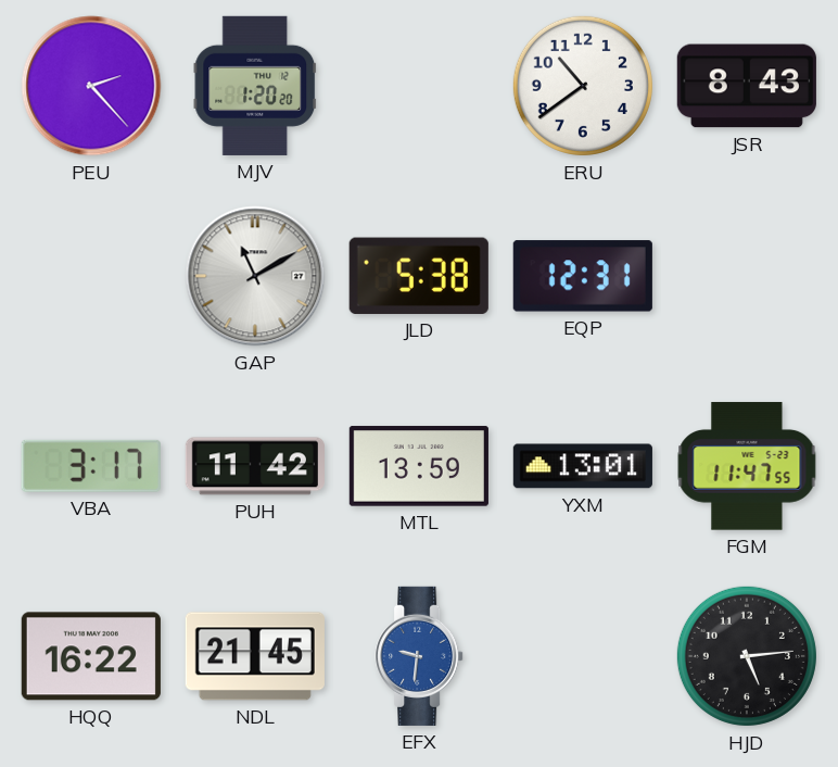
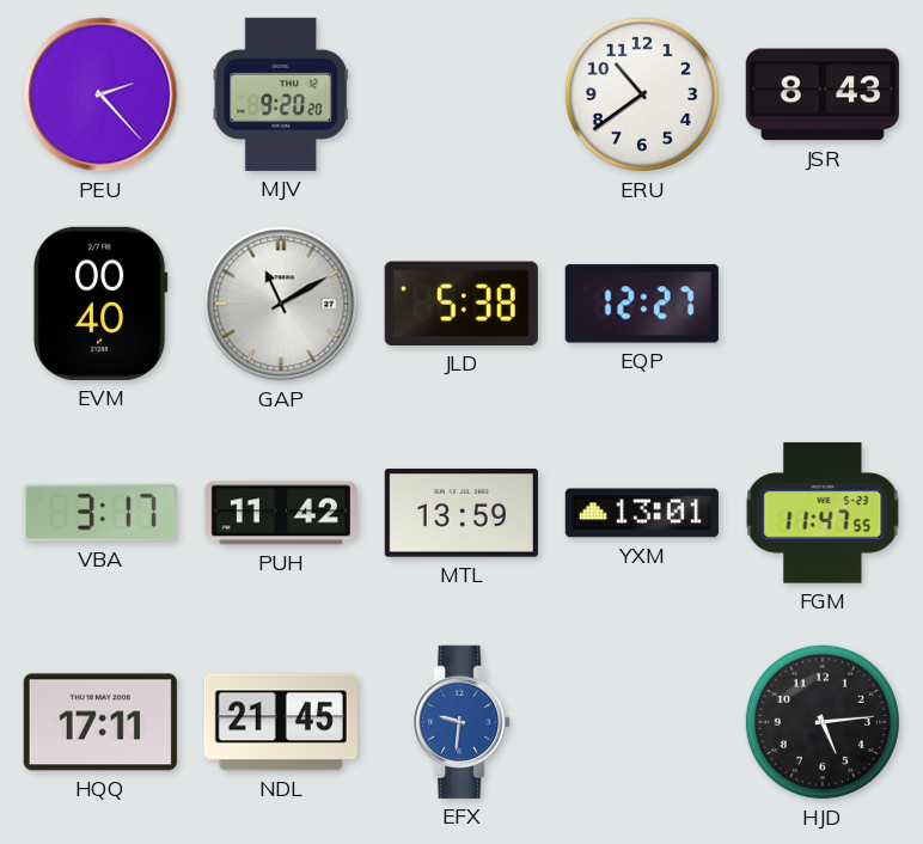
MJV: 1:20 -> 9:20
EVM: none -> 00:40
EQP: 12:31 -> 12:27
HQQ: 16:22 -> 17:11
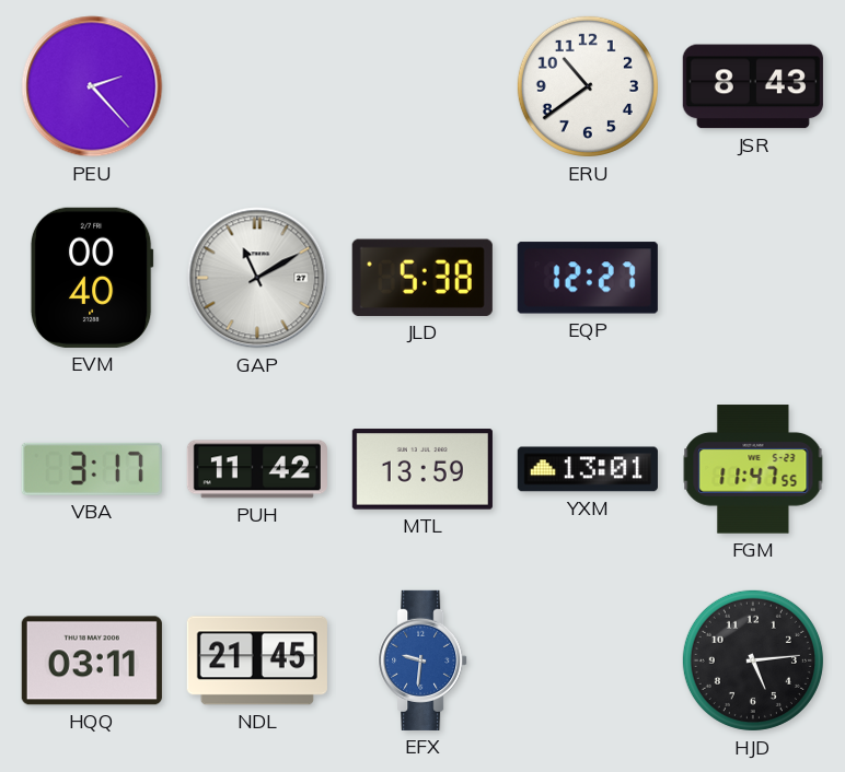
MJV: 9:20 -> none
HQQ: 17:11 -> 03:11
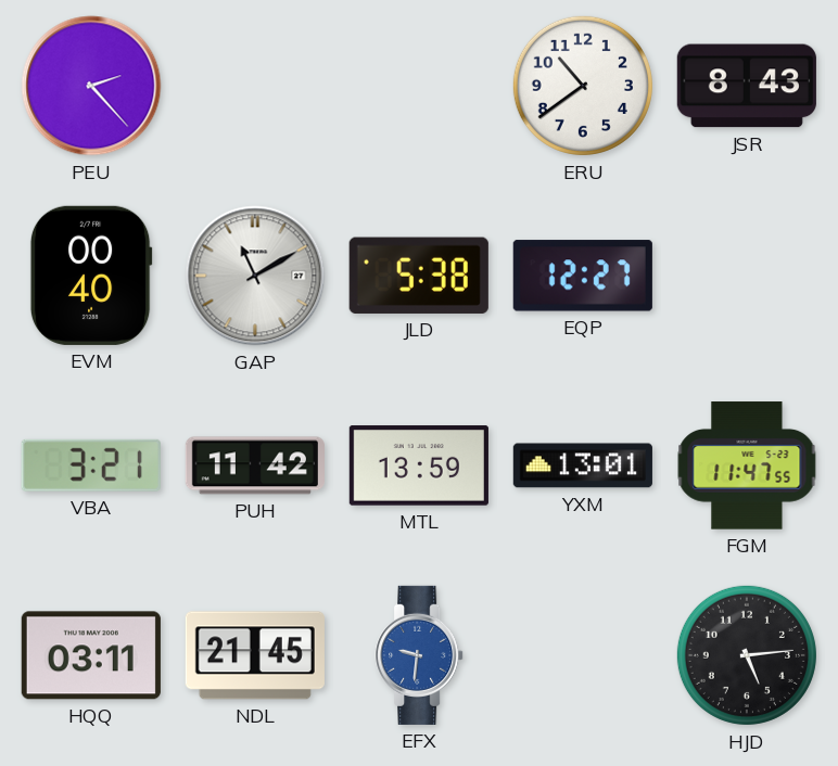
VBA: 3:17 -> 3:21
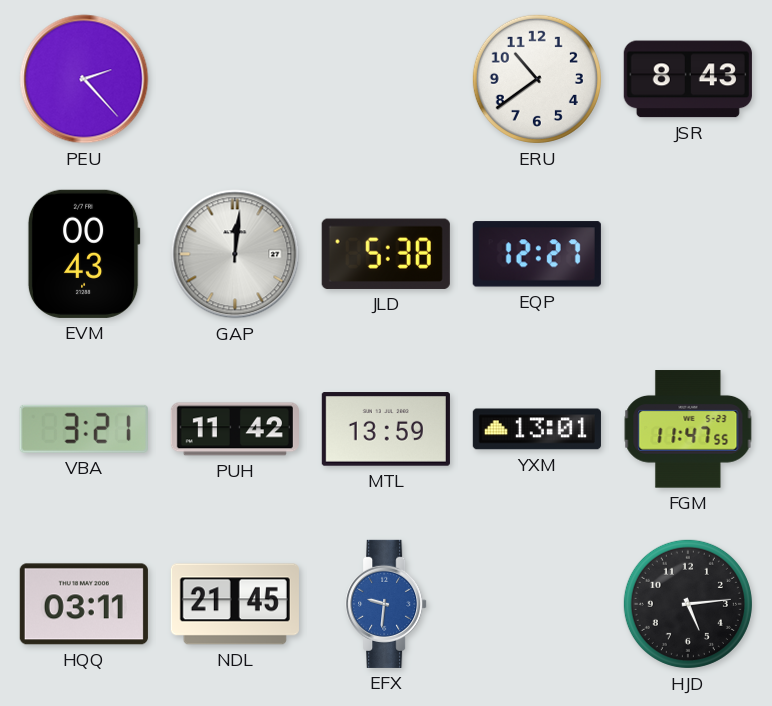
EVM: 00:40 -> 00:43
GAP: 11:10 -> 12:01
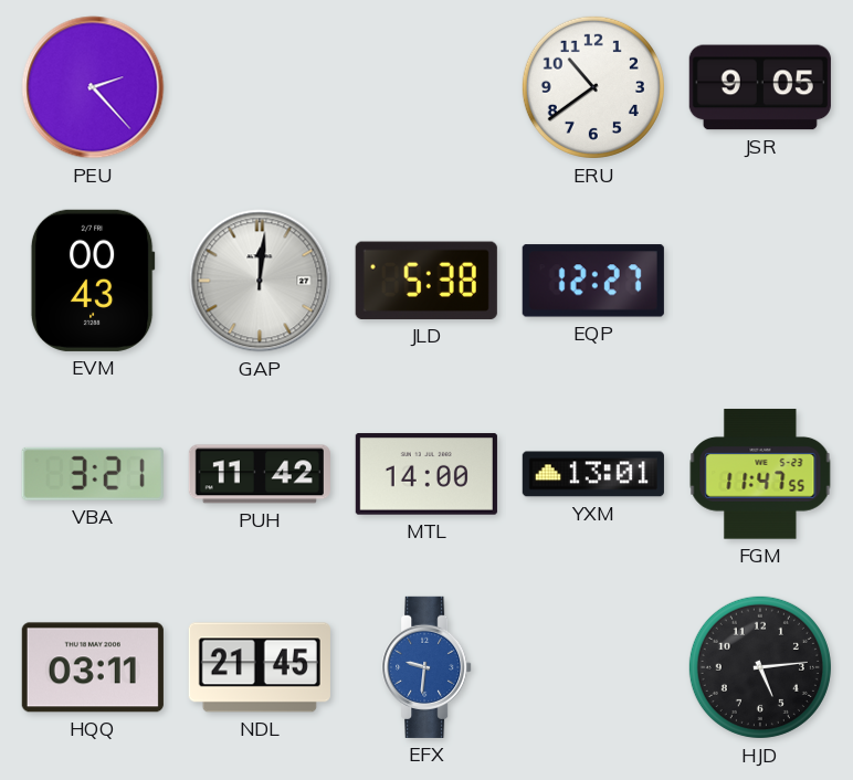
JSR: 8:43 -> 9:05
MTL: 13:59 -> 14:00
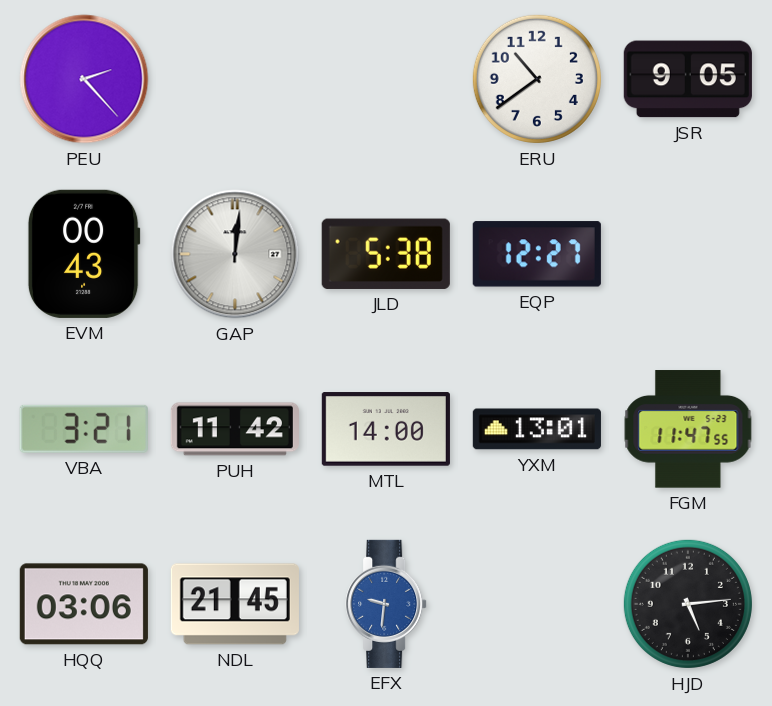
HQQ: 03:11 -> 03:06
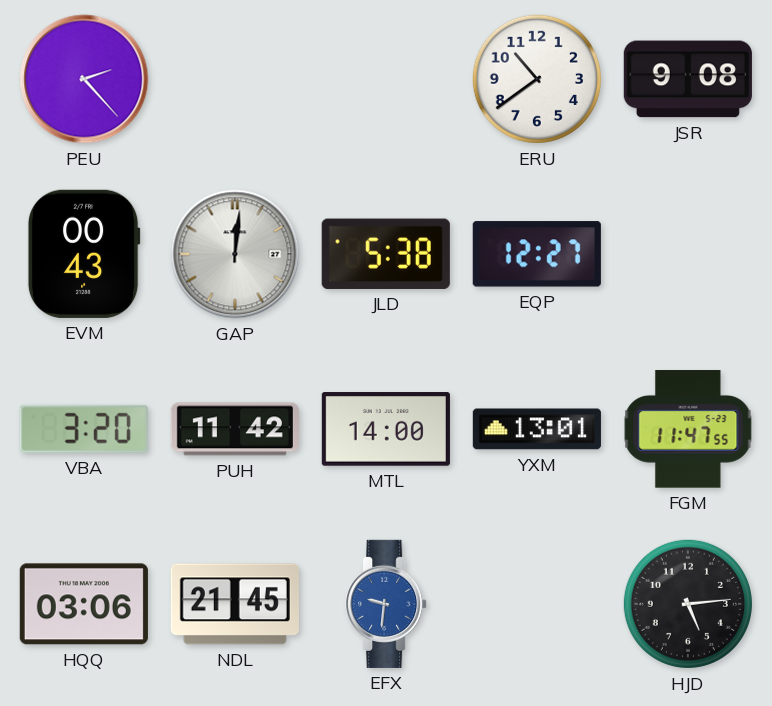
JSR: 9:05 -> 9:08
VBA: 3:21 -> 3:20
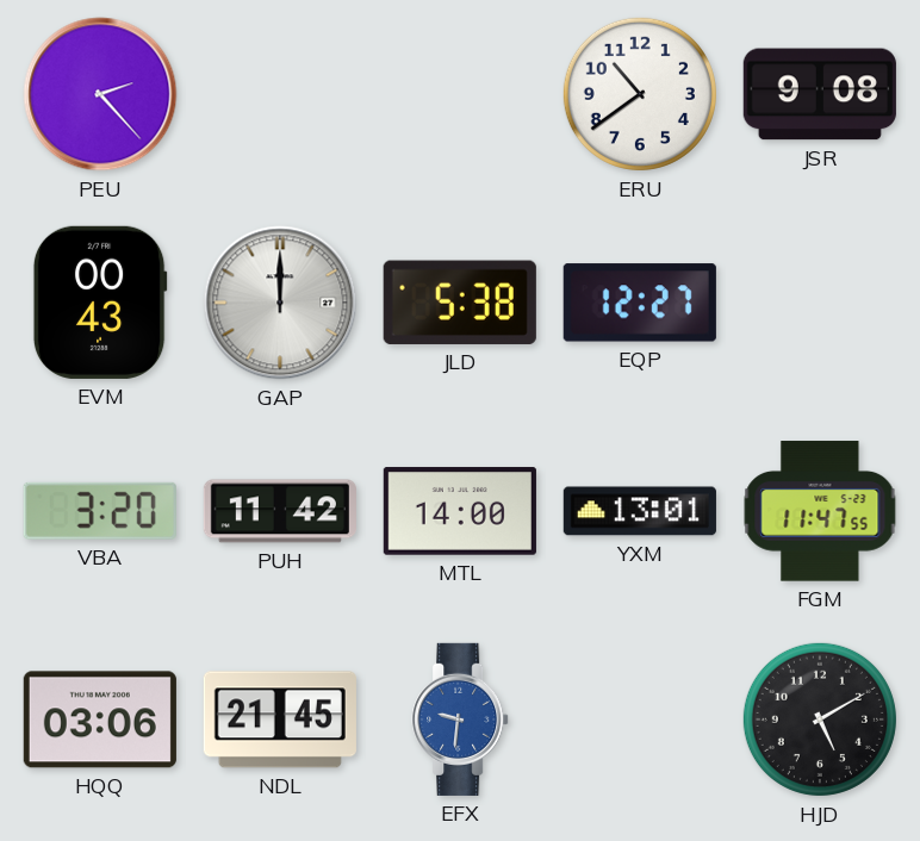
GAP: 12:01 -> 12:00
HJD: 5:14 -> 5:10
